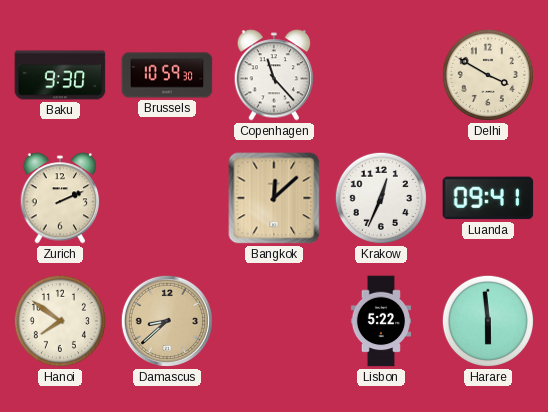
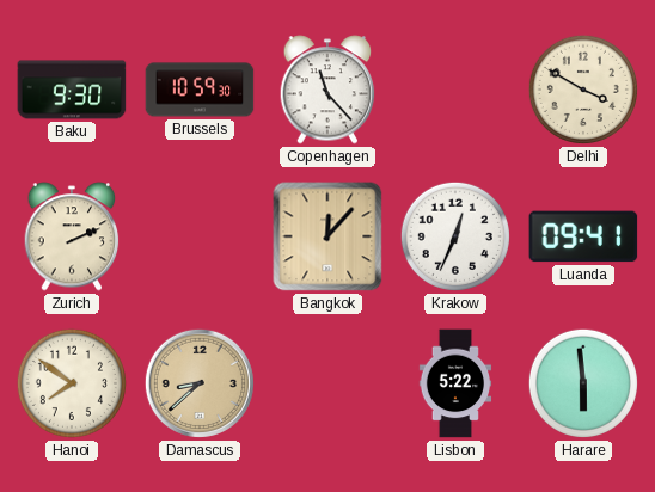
Bangkok: 12:08 -> 12:07
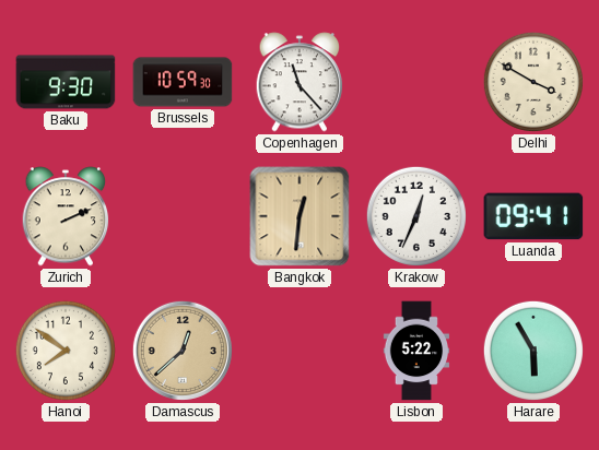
Bangkok: 12:07 -> 12:31
Damascus: 8:38 -> 12:38
Harare: 5:59 -> 5:55
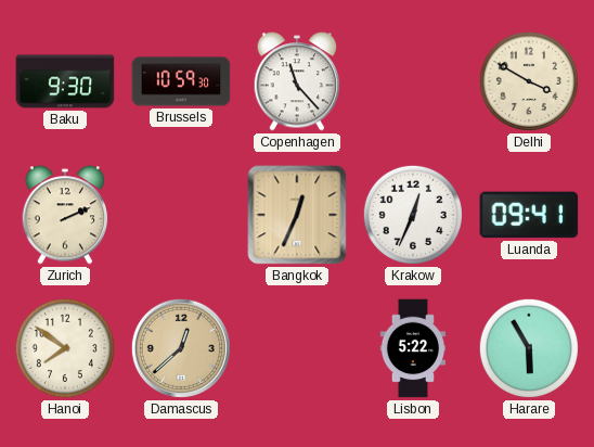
Bangkok: 12:31 -> 12:34
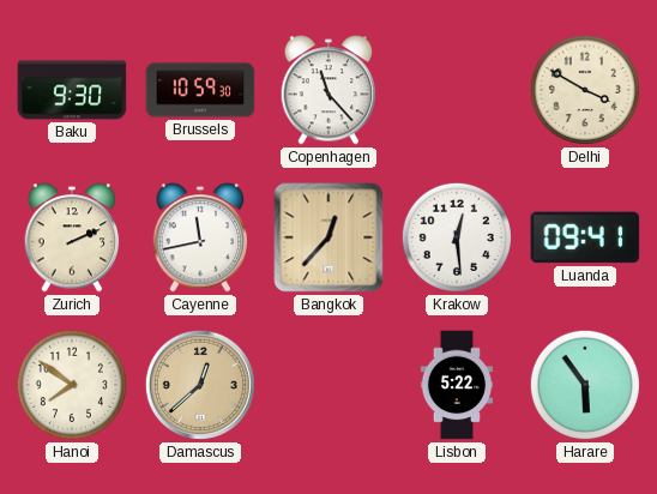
Cayenne: none -> 11:43
Bangkok: 12:34 -> 12:37
Krakow: 12:34 -> 12:29
Harare: 5:55 -> 5:54
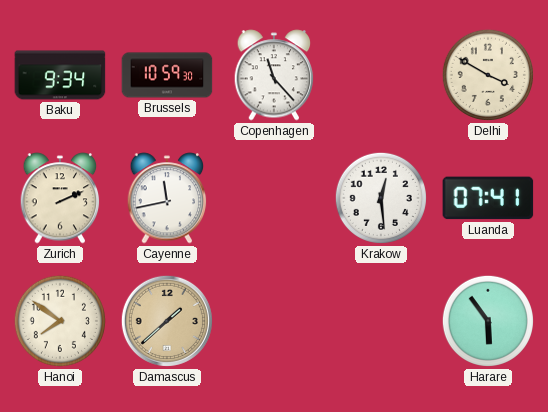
Baku: 9:30 -> 9:34
Bangkok: 12:37 -> none
Luanda: 09:41 -> 07:41
Damascus: 12:38 -> 1:38
Lisbon: 5:22 -> none
